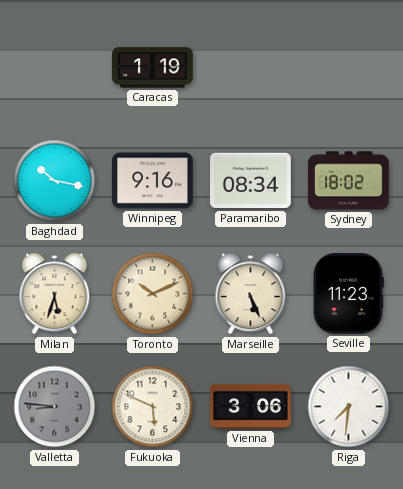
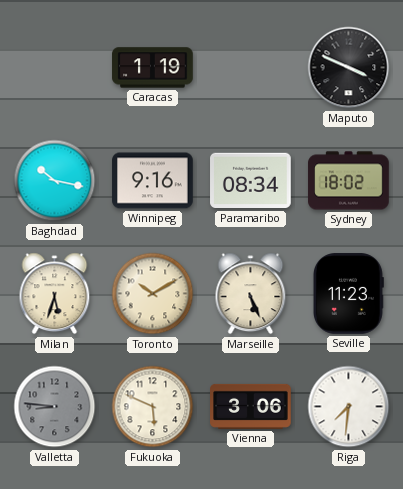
Maputo: none -> 3:49
Toronto: 10:11 -> 10:10
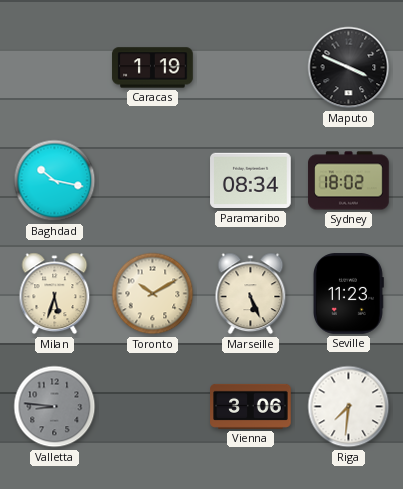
Winnipeg: 9:16 -> none
Fukuoka: 5:49 -> none
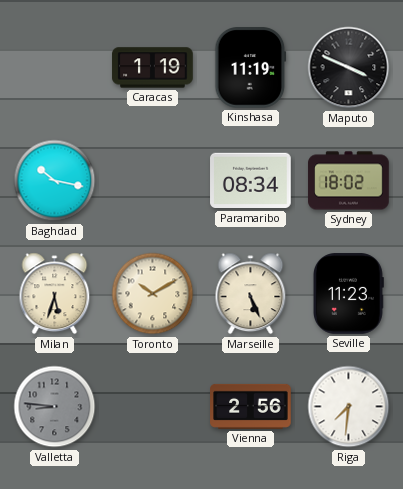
Kinshasa: none -> 11:19
Vienna: 3:06 -> 2:56
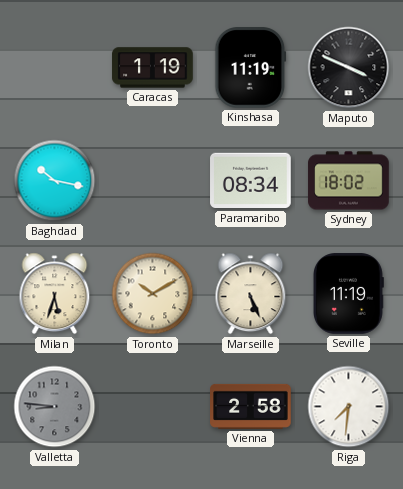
Seville: 11:23 -> 11:19
Vienna: 2:56 -> 2:58
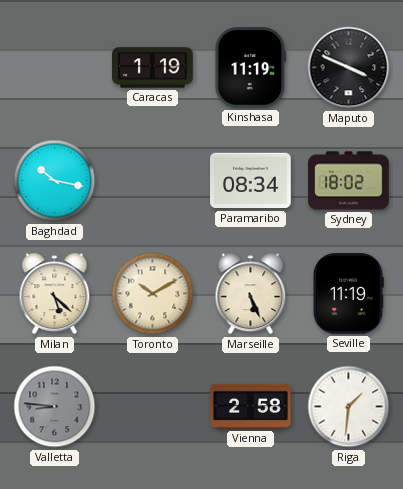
Milan: 5:33 -> 5:22
Riga: 7:31 -> 1:31
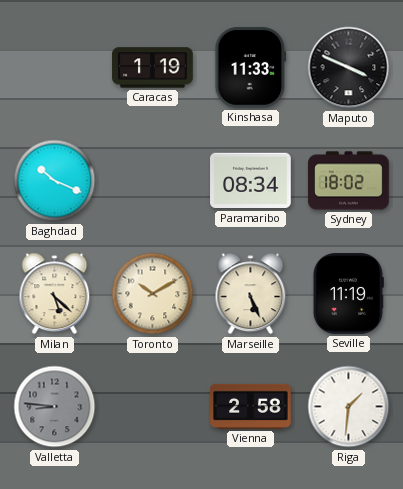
Kinshasa: 11:19 -> 11:33
Baghdad: 10:17 -> 10:19
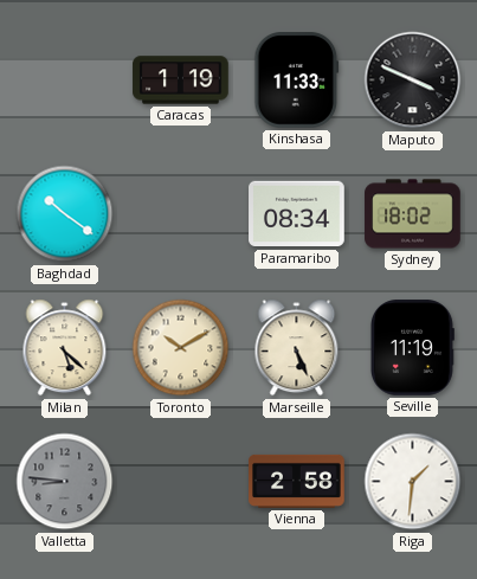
Baghdad: 10:19 -> 10:21
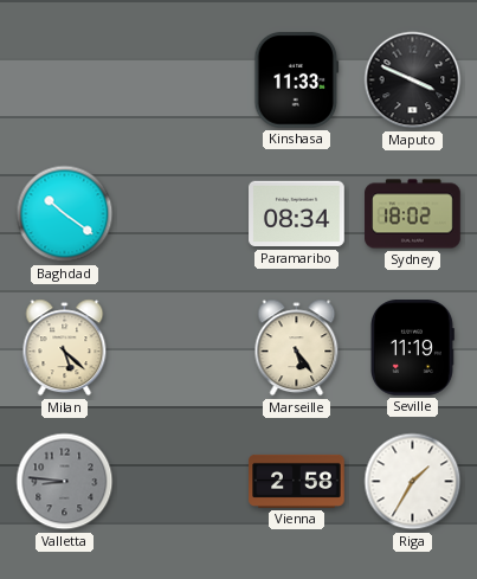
Caracas: 1:19 -> none
Toronto: 10:10 -> none
Marseille: 5:26 -> 5:24
Riga: 1:31 -> 1:35
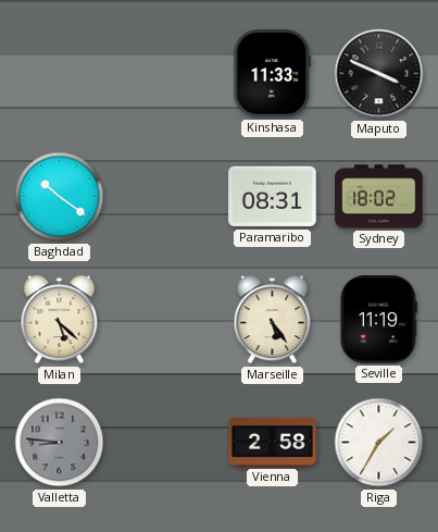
Paramaribo: 08:34 -> 08:31
